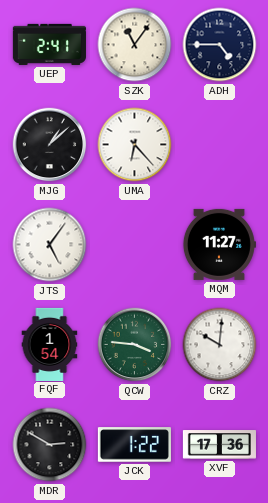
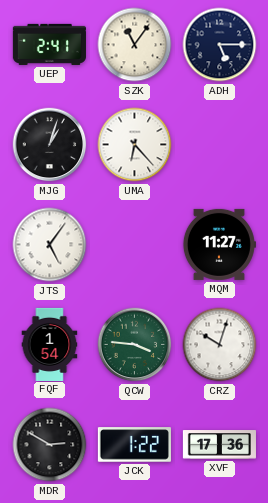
ADH: 4:45 -> 5:15
MJG: 1:08 -> 1:03
CRZ: 10:01 -> 10:03
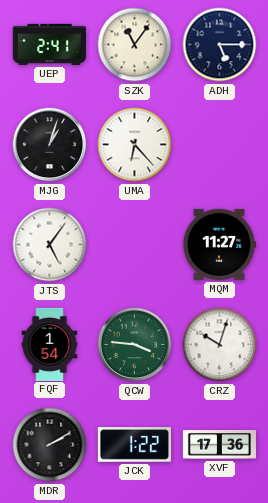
MDR: 2:50 -> 2:10
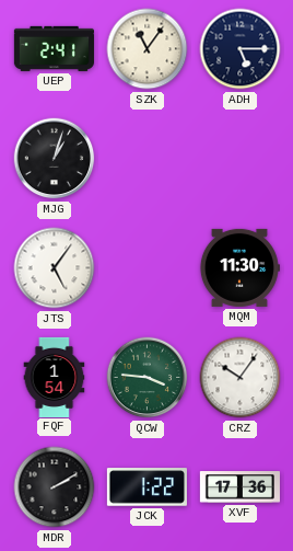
UMA: 6:23 -> none
MQM: 11:27 -> 11:30
CRZ: 10:03 -> 10:06
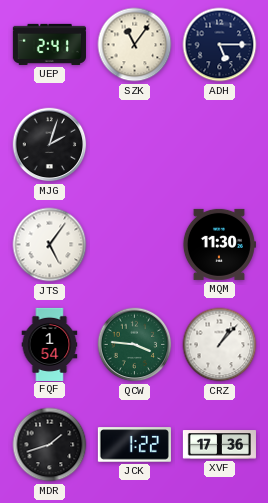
MJG: 1:03 -> 2:03
CRZ: 10:06 -> 1:07
MDR: 2:10 -> 1:42
